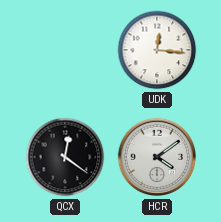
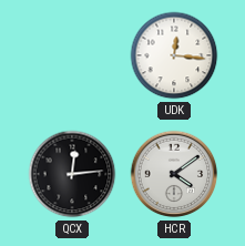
QCX: 12:21 -> 12:14
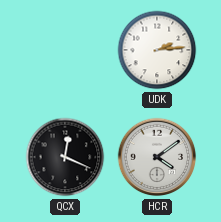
UDK: 12:16 -> 2:14
QCX: 12:14 -> 12:19
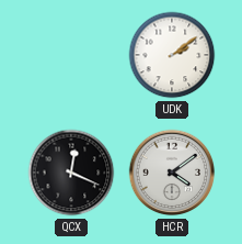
UDK: 2:14 -> 2:09
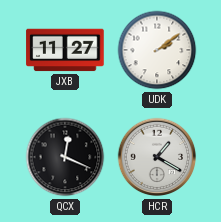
JXB: none -> 11:27
HCR: 4:09 -> 1:20
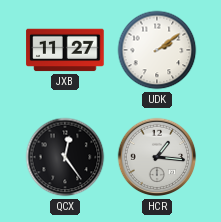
QCX: 12:19 -> 12:24
HCR: 1:20 -> 1:16
